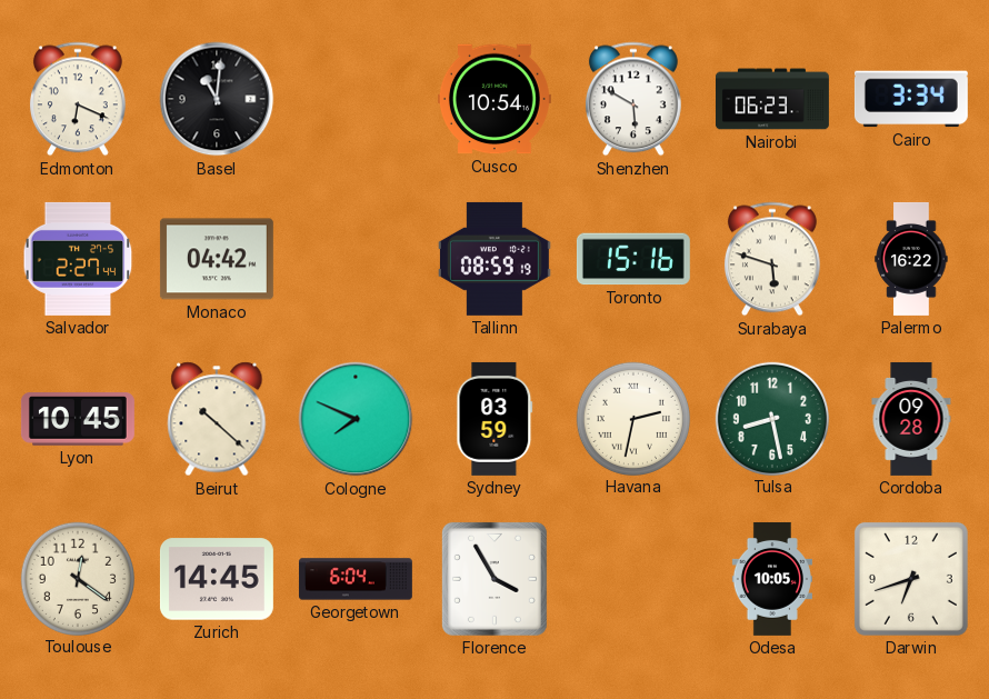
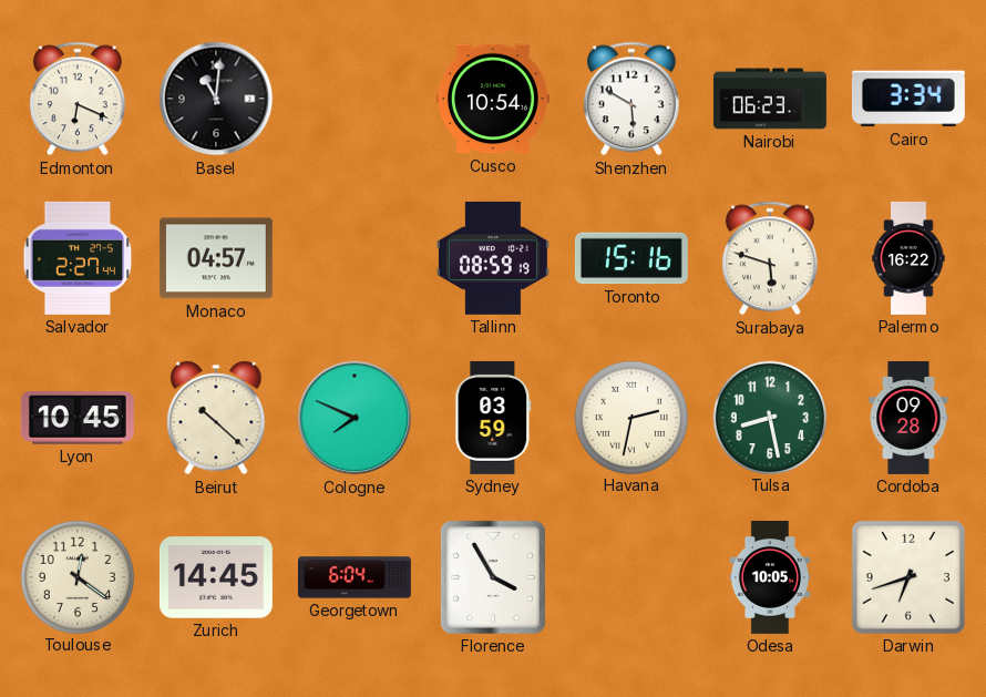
Monaco: 04:42 -> 04:57
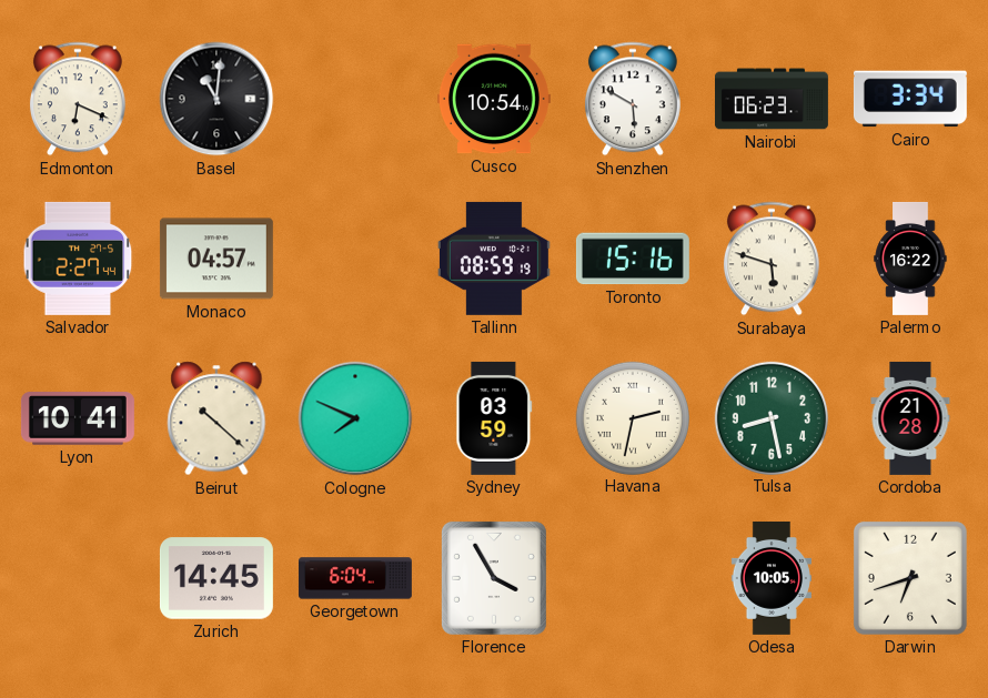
Lyon: 10:45 -> 10:41
Cordoba: 09:28 -> 21:28
Toulouse: 12:21 -> none
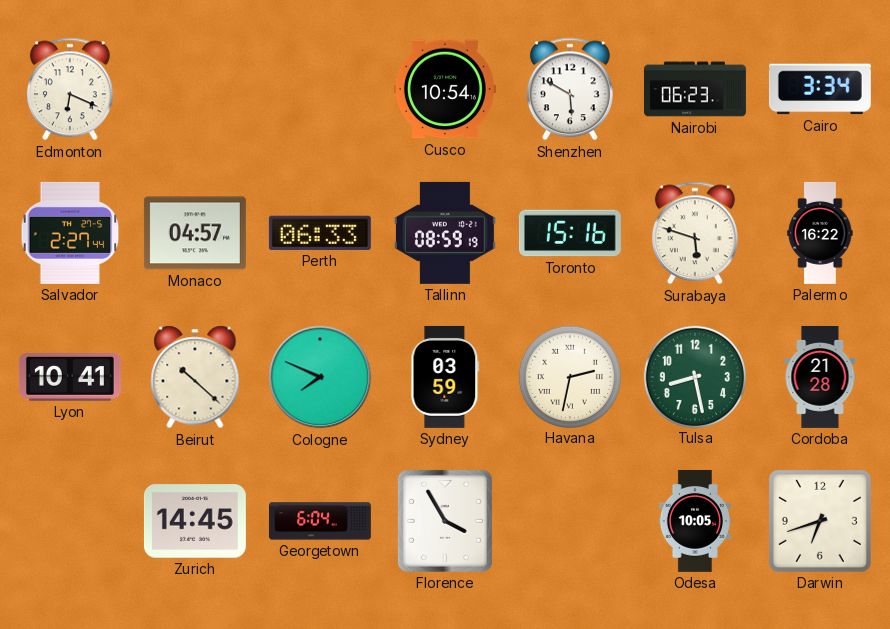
Basel: 11:01 -> none
Perth: none -> 06:33
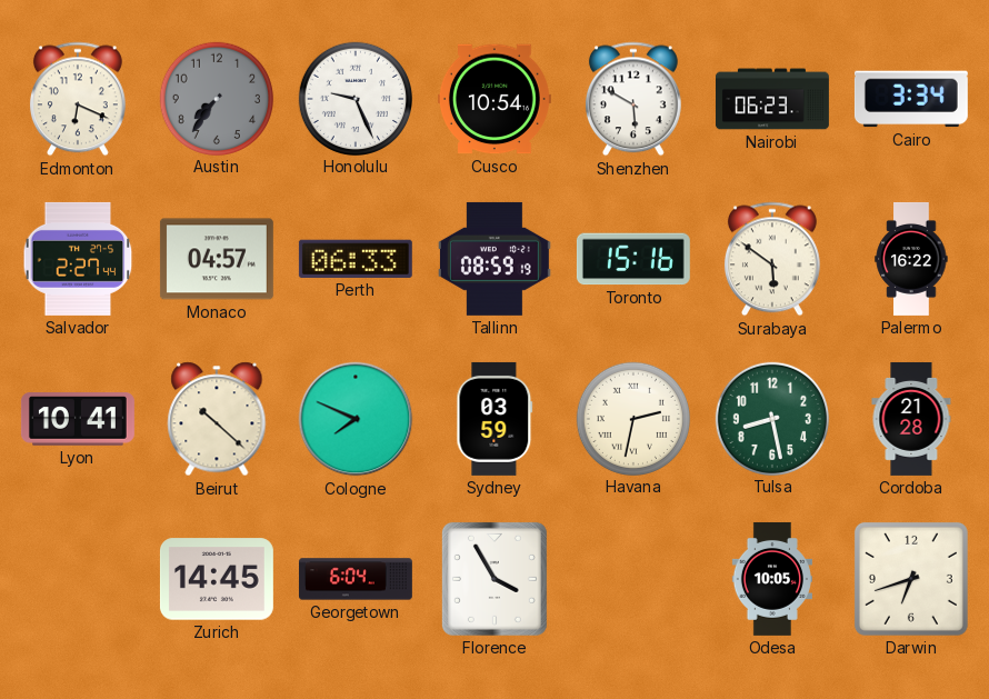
Austin: none -> 7:36
Honolulu: none -> 9:26
Surabaya: 5:48 -> 5:51
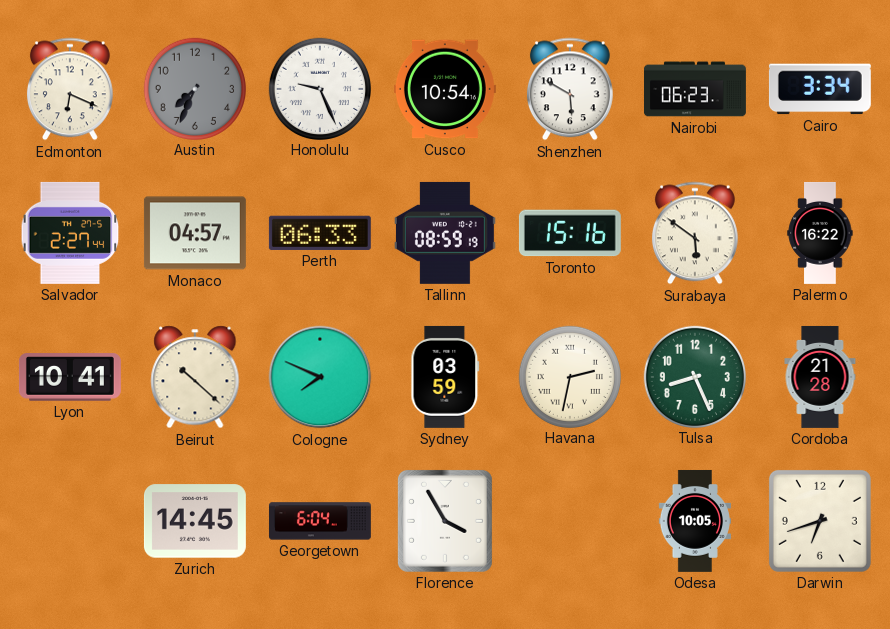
Austin: 7:36 -> 7:34
Tulsa: 8:28 -> 8:26
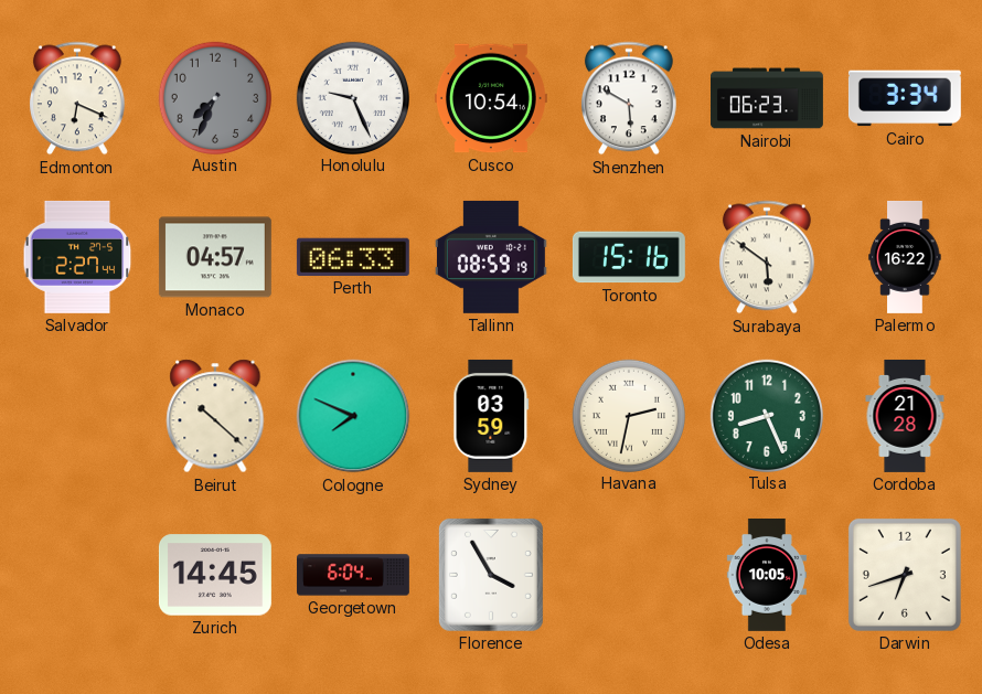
Lyon: 10:41 -> none
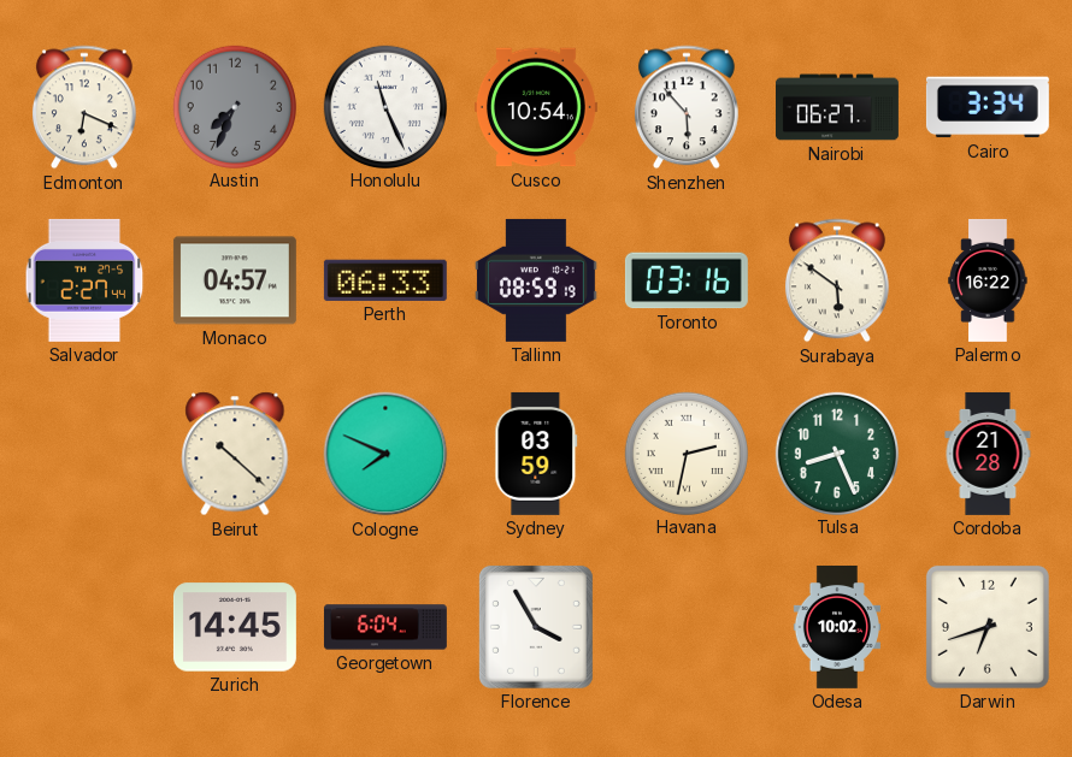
Honolulu: 9:26 -> 11:26
Shenzhen: 5:50 -> 5:53
Nairobi: 06:23 -> 06:27
Toronto: 15:16 -> 03:16
Odesa: 10:05 -> 10:02
